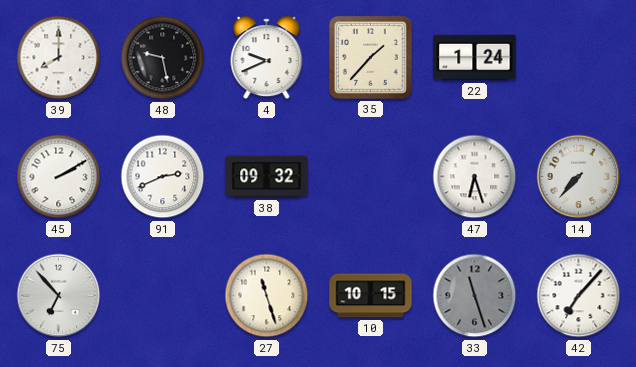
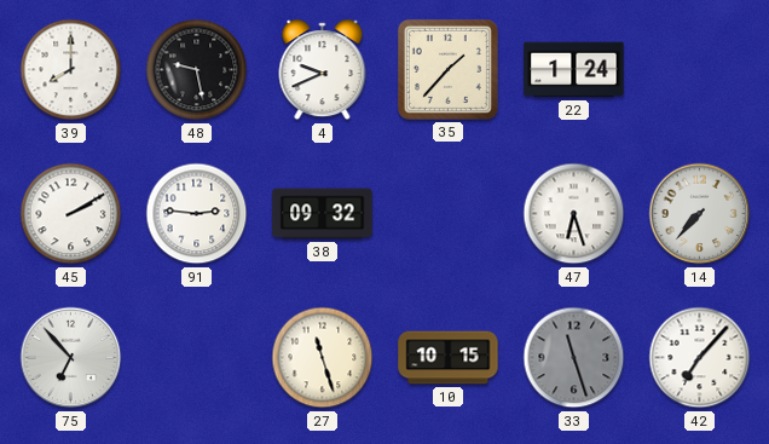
91: 2:41 -> 2:46
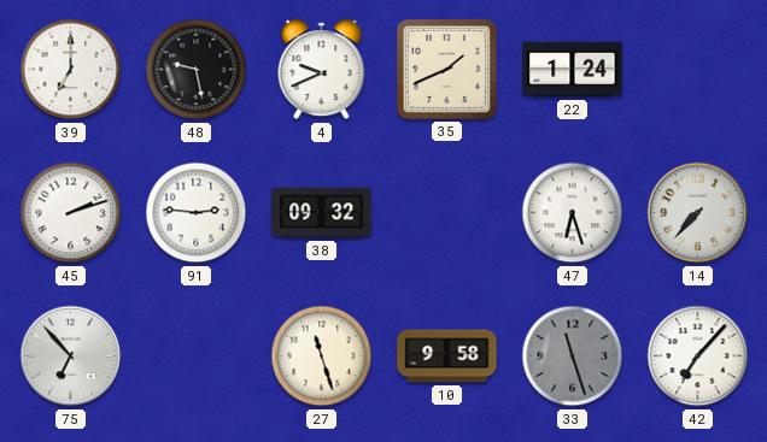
39: 8:00 -> 7:00
35: 1:37 -> 1:41
45: 2:10 -> 2:12
10: 10:15 -> 9:58
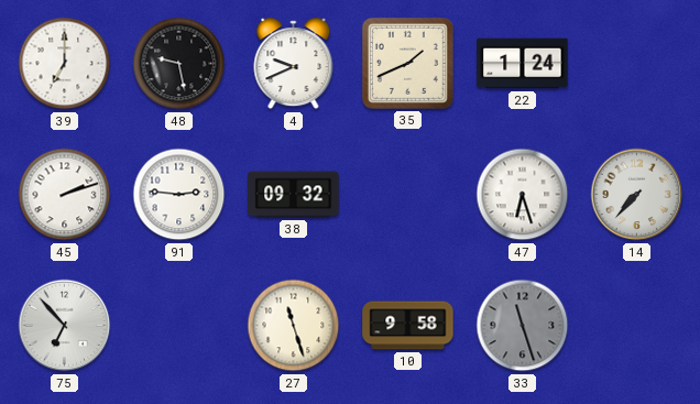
42: 7:07 -> none
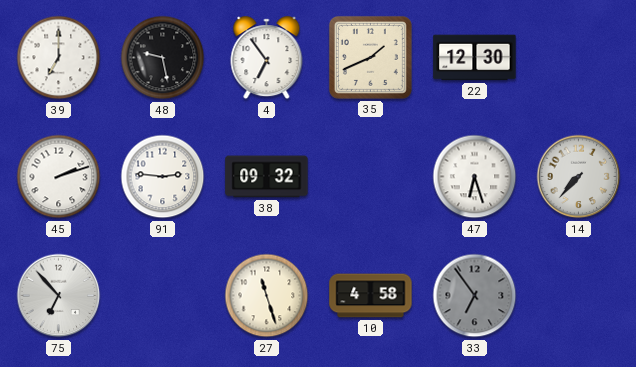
4: 9:41 -> 6:54
22: 1:24 -> 12:30
10: 9:58 -> 4:58
33: 11:27 -> 6:54
